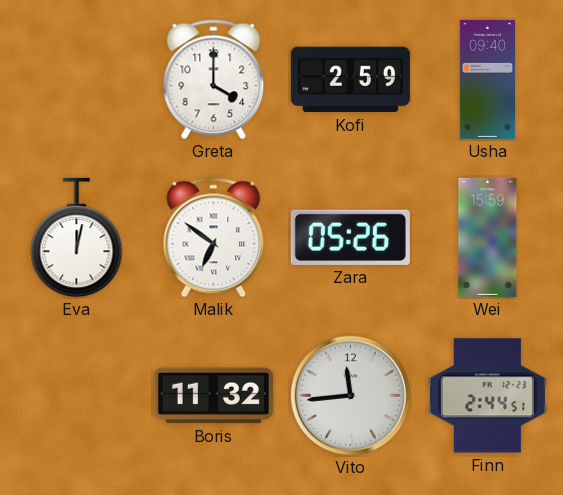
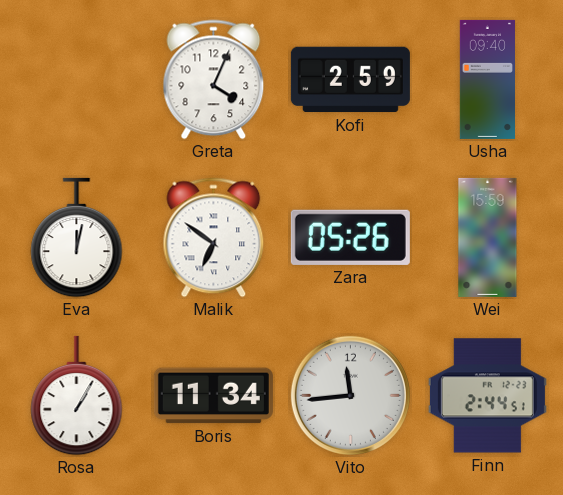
Greta: 4:00 -> 4:04
Rosa: none -> 1:05
Boris: 11:32 -> 11:34
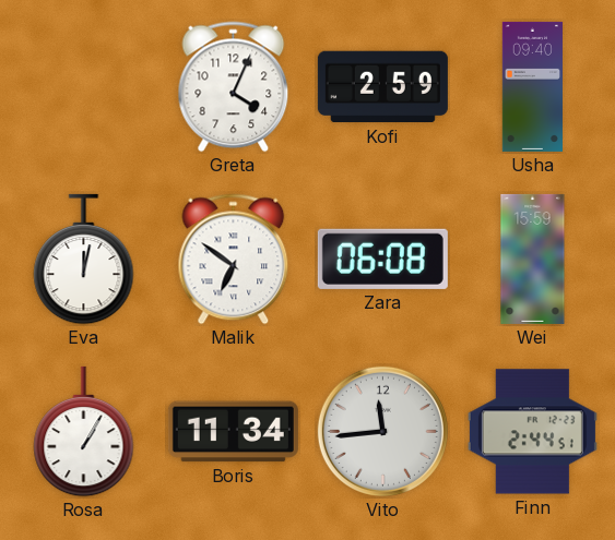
Zara: 05:26 -> 06:08
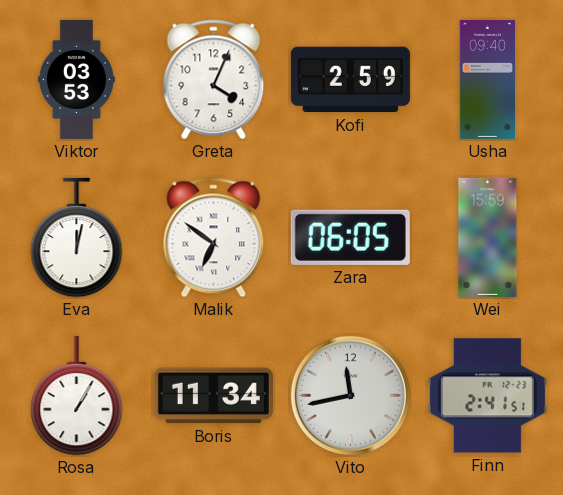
Viktor: none -> 03:53
Zara: 06:08 -> 06:05
Vito: 11:44 -> 11:43
Finn: 2:44 -> 2:41
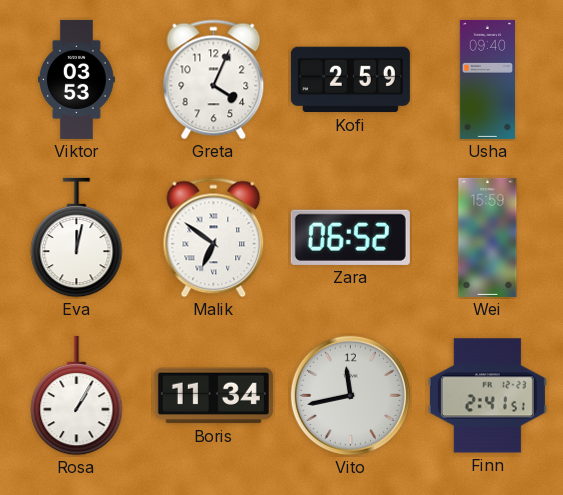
Zara: 06:05 -> 06:52
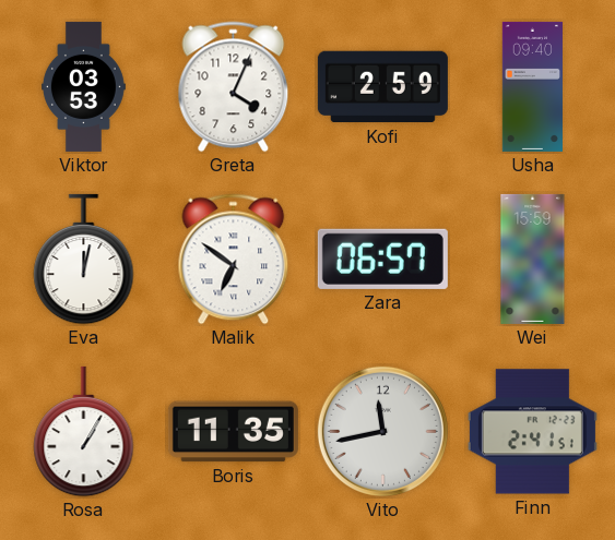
Zara: 06:52 -> 06:57
Boris: 11:34 -> 11:35
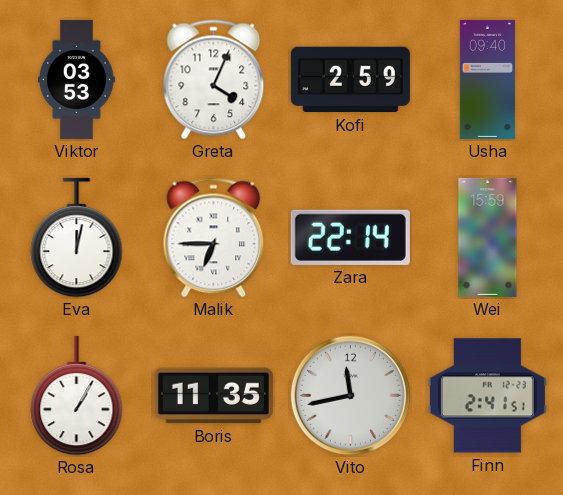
Malik: 6:51 -> 6:45
Zara: 06:57 -> 22:14
